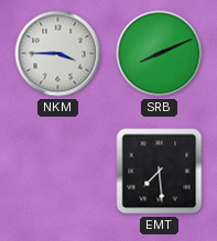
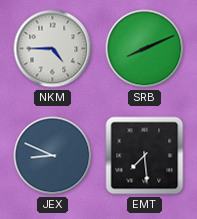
NKM: 3:45 -> 4:45
JEX: none -> 8:49
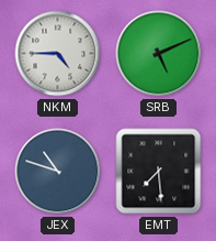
SRB: 8:11 -> 5:11
JEX: 8:49 -> 10:48
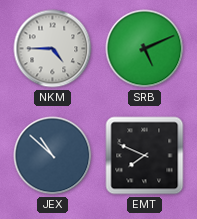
JEX: 10:48 -> 10:52
EMT: 7:29 -> 7:49
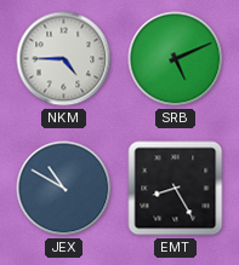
JEX: 10:52 -> 10:50
EMT: 7:49 -> 8:25
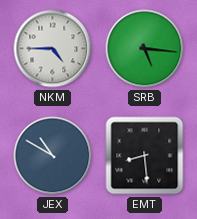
SRB: 5:11 -> 5:16
EMT: 8:25 -> 8:29
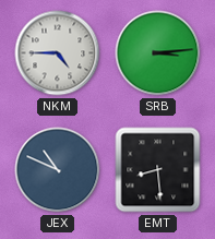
SRB: 5:16 -> 3:14
JEX: 10:50 -> 10:49
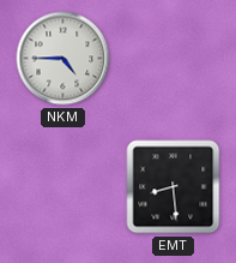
SRB: 3:14 -> none
JEX: 10:49 -> none
